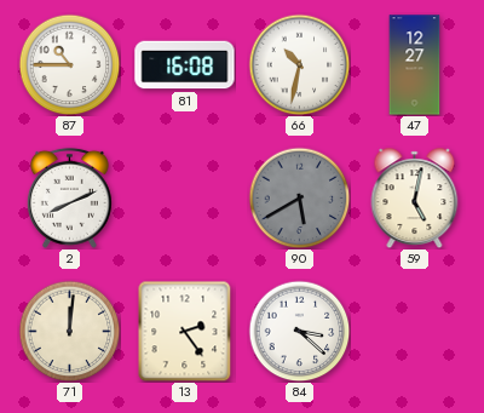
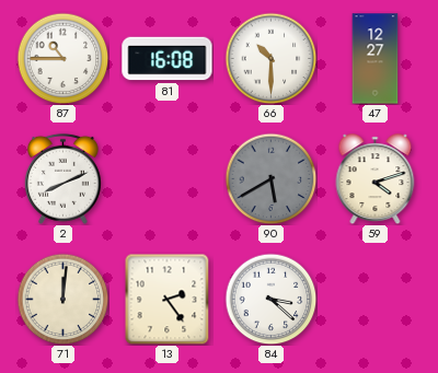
66: 10:32 -> 10:30
59: 5:02 -> 4:12
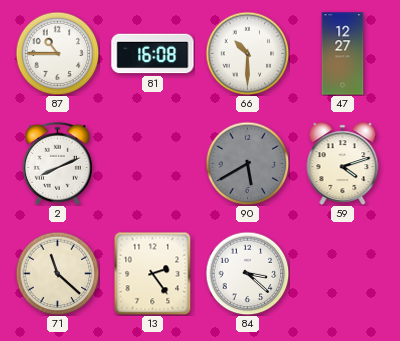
71: 12:01 -> 11:22
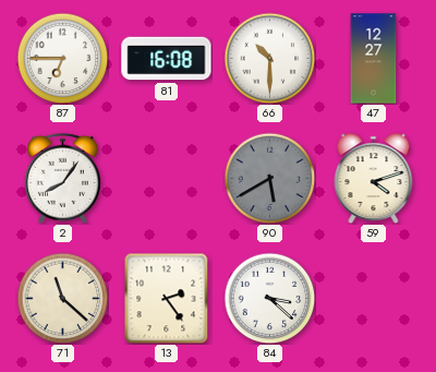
87: 10:45 -> 6:45
2: 8:11 -> 8:06
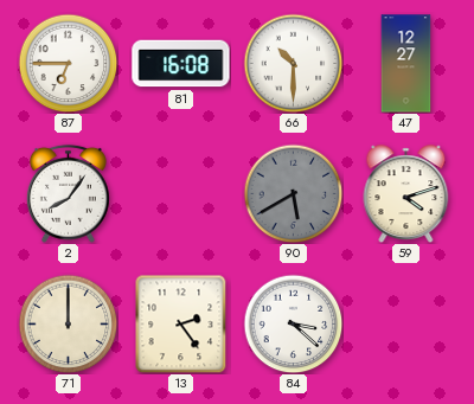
71: 11:22 -> 12:00
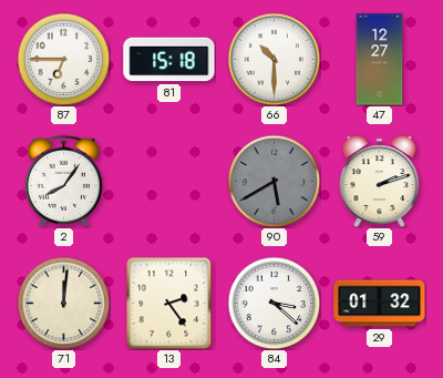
81: 16:08 -> 15:18
59: 4:12 -> 2:12
71: 12:00 -> 12:01
29: none -> 01:32
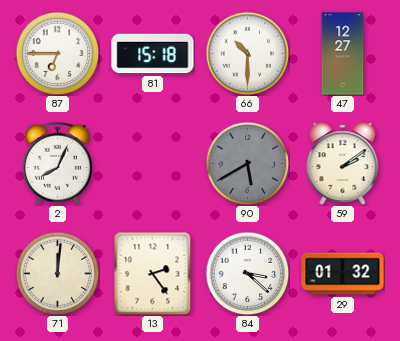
2: 8:06 -> 8:04
59: 2:12 -> 2:09
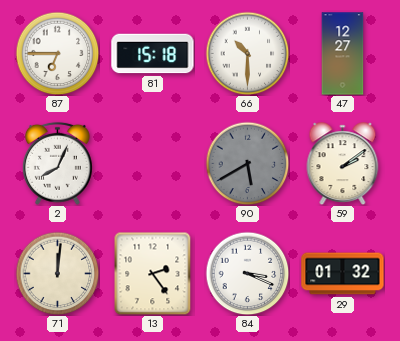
84: 3:22 -> 3:19
